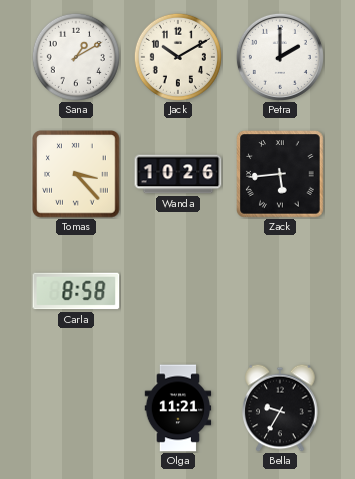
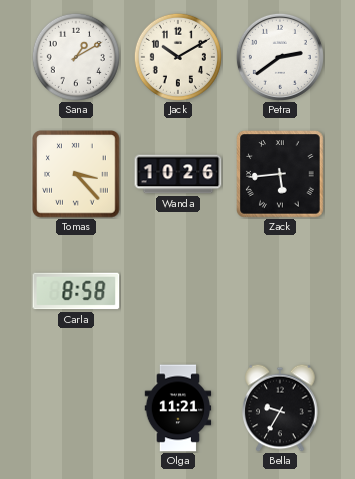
Petra: 2:00 -> 2:39
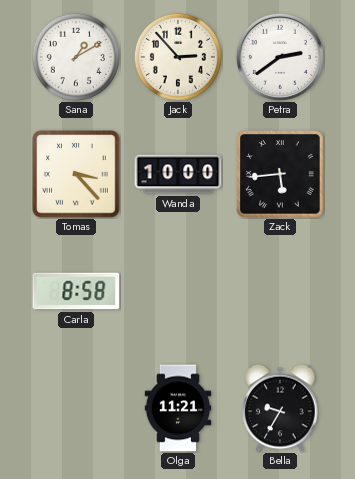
Jack: 10:10 -> 2:53
Wanda: 10:26 -> 10:00
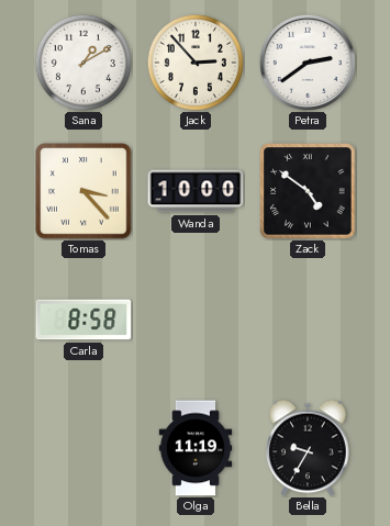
Zack: 5:44 -> 4:51
Olga: 11:21 -> 11:19
